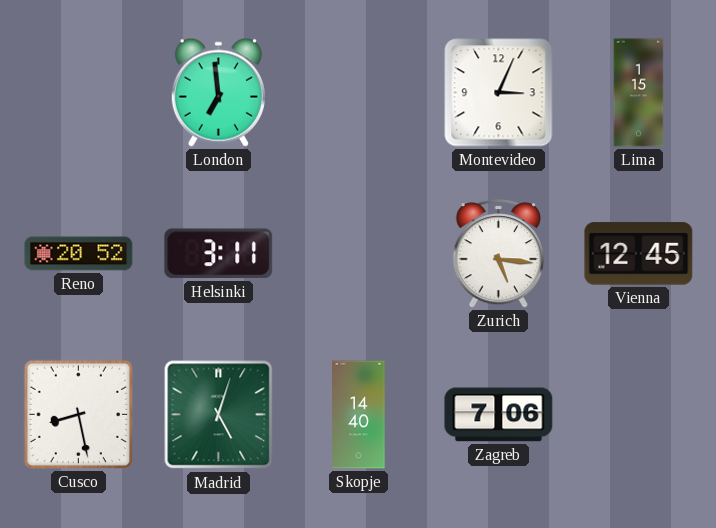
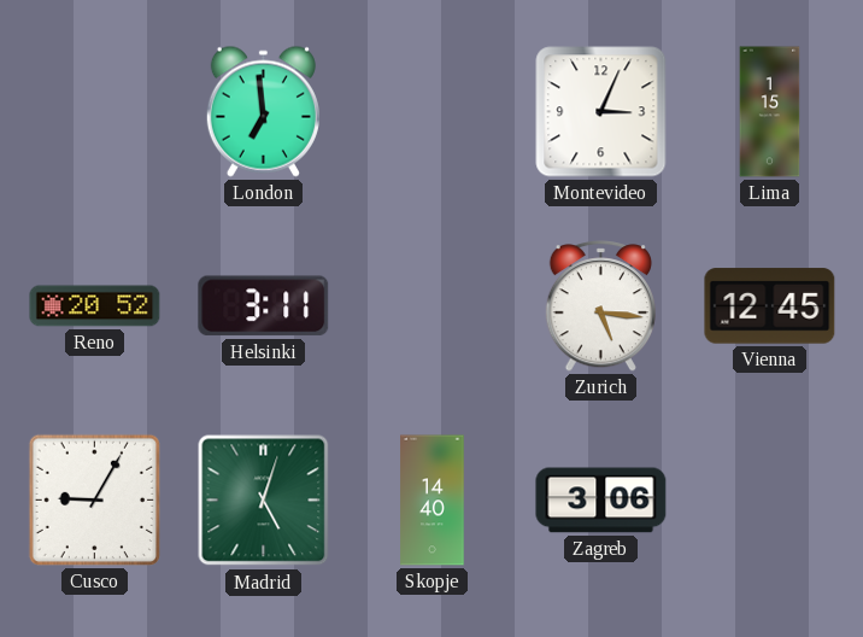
Cusco: 8:28 -> 9:05
Zagreb: 7:06 -> 3:06
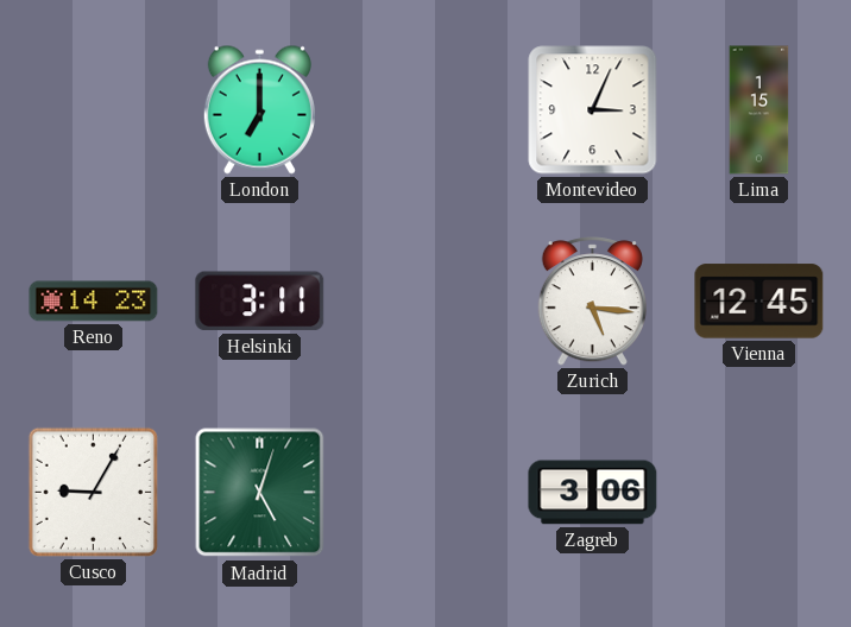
London: 6:59 -> 7:00
Reno: 20:52 -> 14:23
Skopje: 14:40 -> none
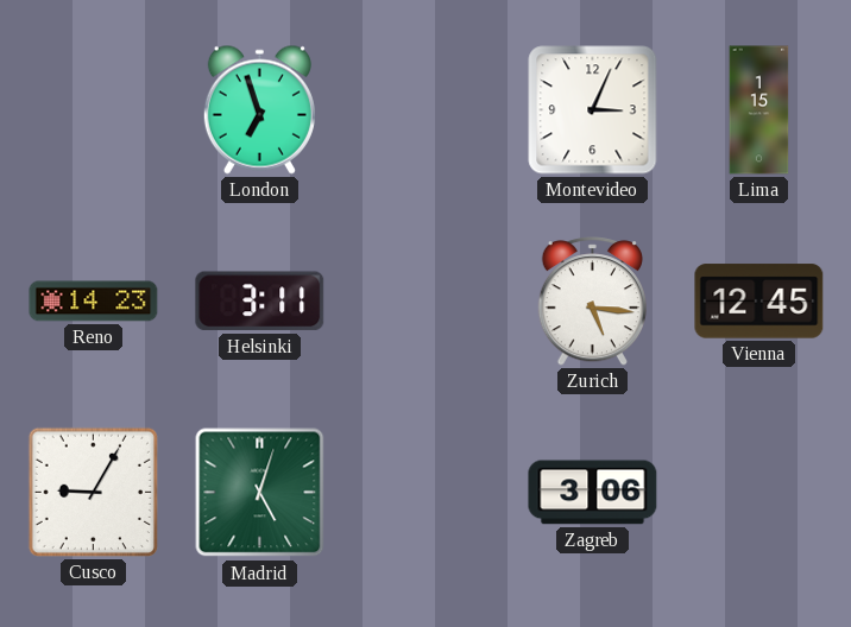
London: 7:00 -> 6:57
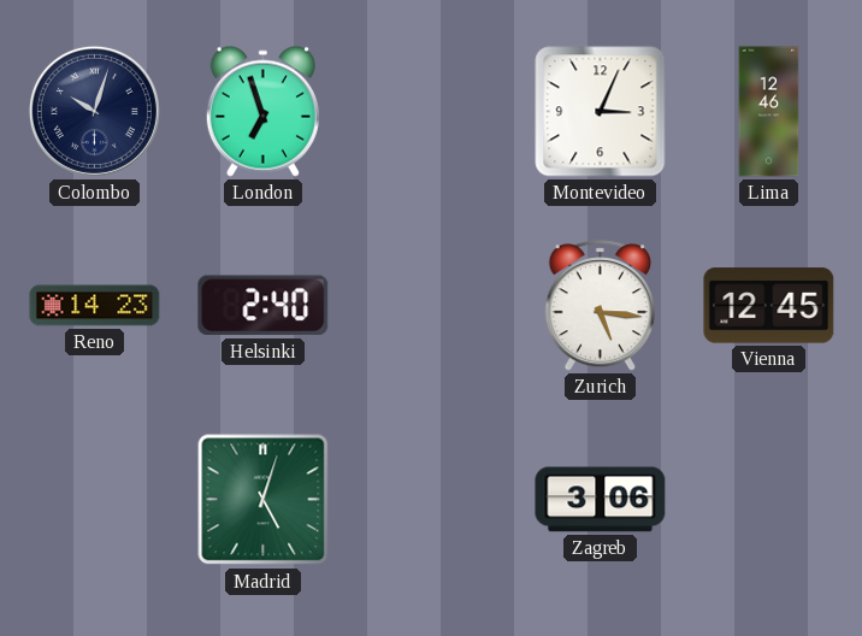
Colombo: none -> 10:03
Lima: 1:15 -> 12:46
Helsinki: 3:11 -> 2:40
Cusco: 9:05 -> none
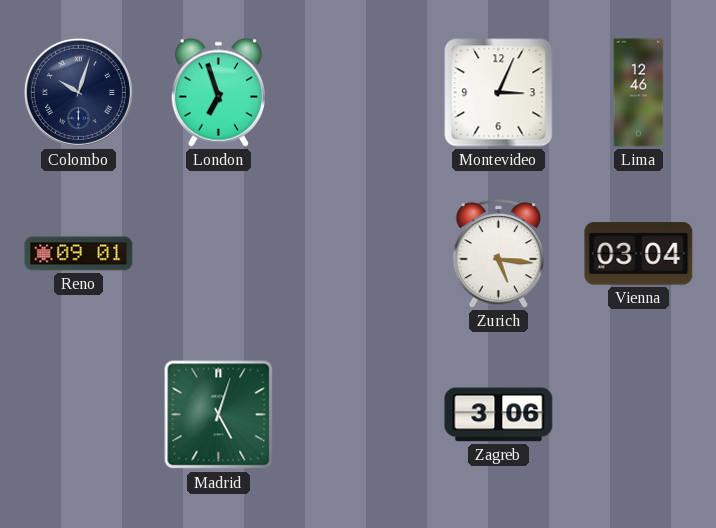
Reno: 14:23 -> 09:01
Helsinki: 2:40 -> none
Vienna: 12:45 -> 03:04
